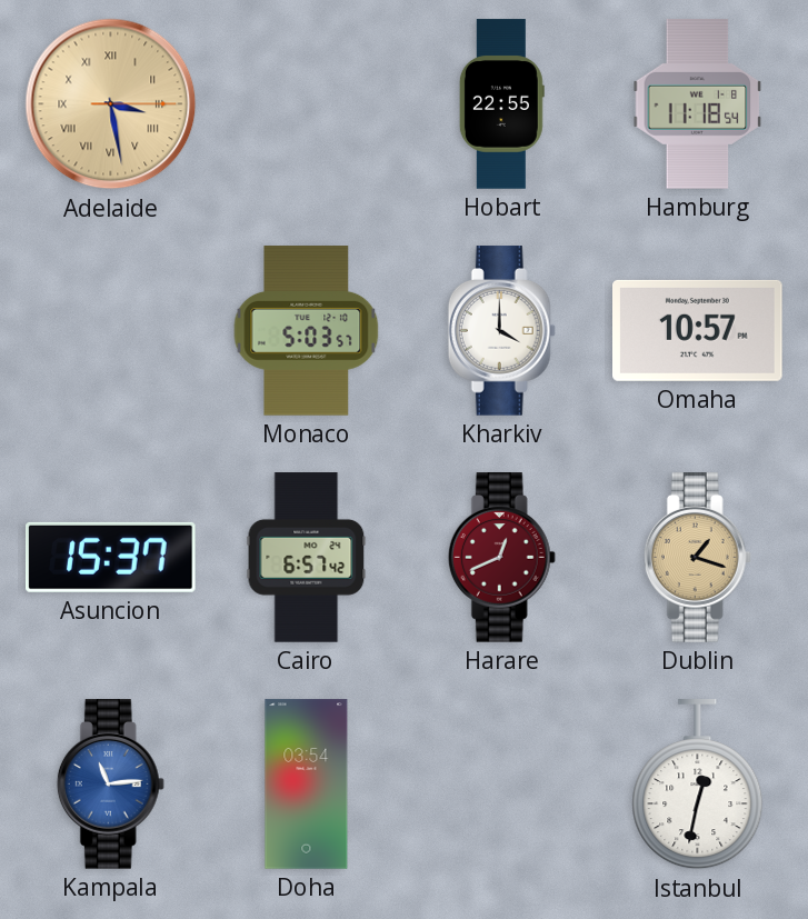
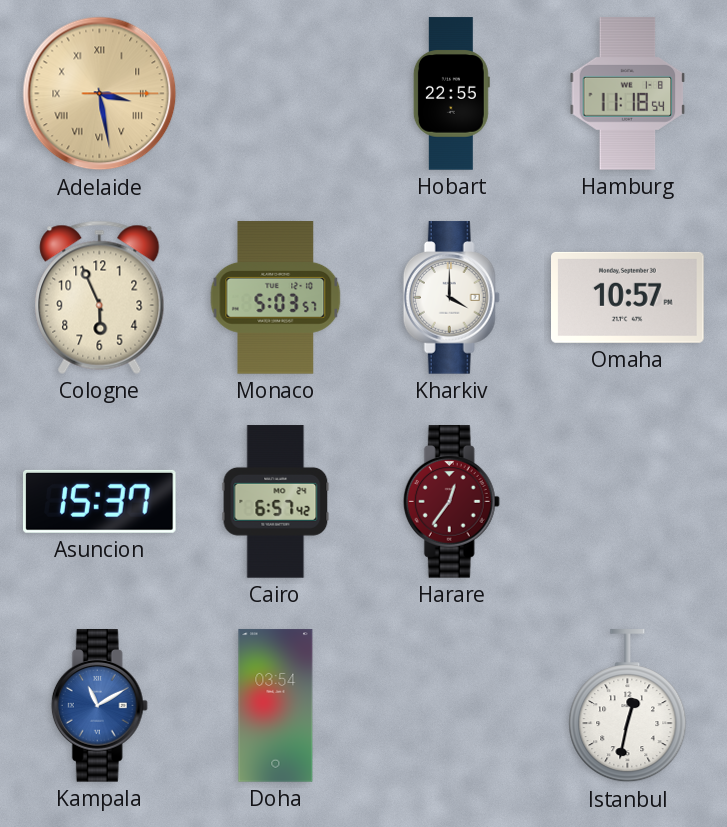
Cologne: none -> 5:56
Harare: 12:41 -> 12:36
Dublin: 1:18 -> none
Kampala: 11:14 -> 11:10
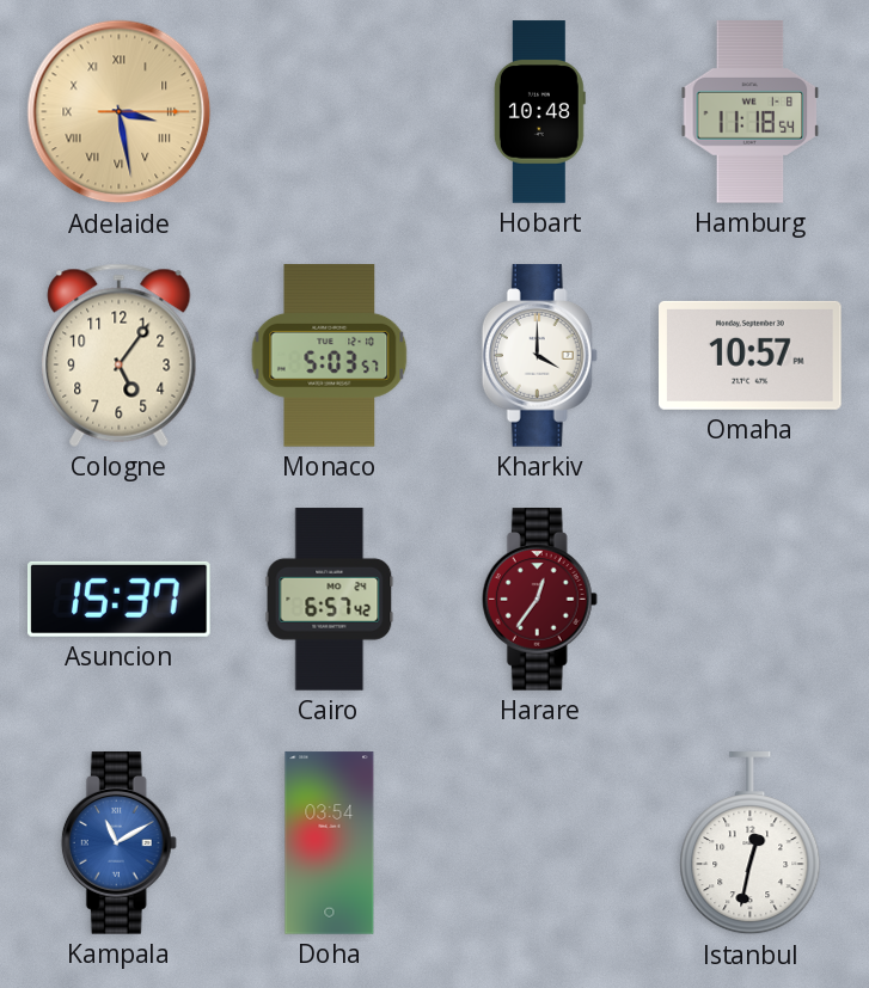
Hobart: 22:55 -> 10:48
Cologne: 5:56 -> 5:06
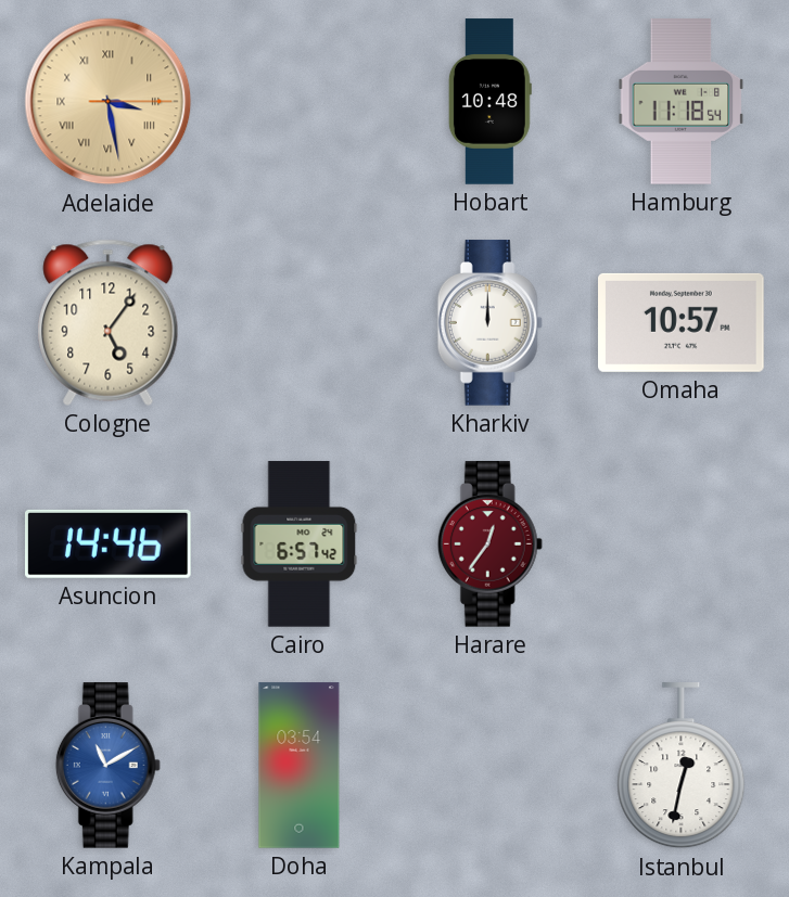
Monaco: 5:03 -> none
Kharkiv: 4:00 -> 12:00
Asuncion: 15:37 -> 14:46
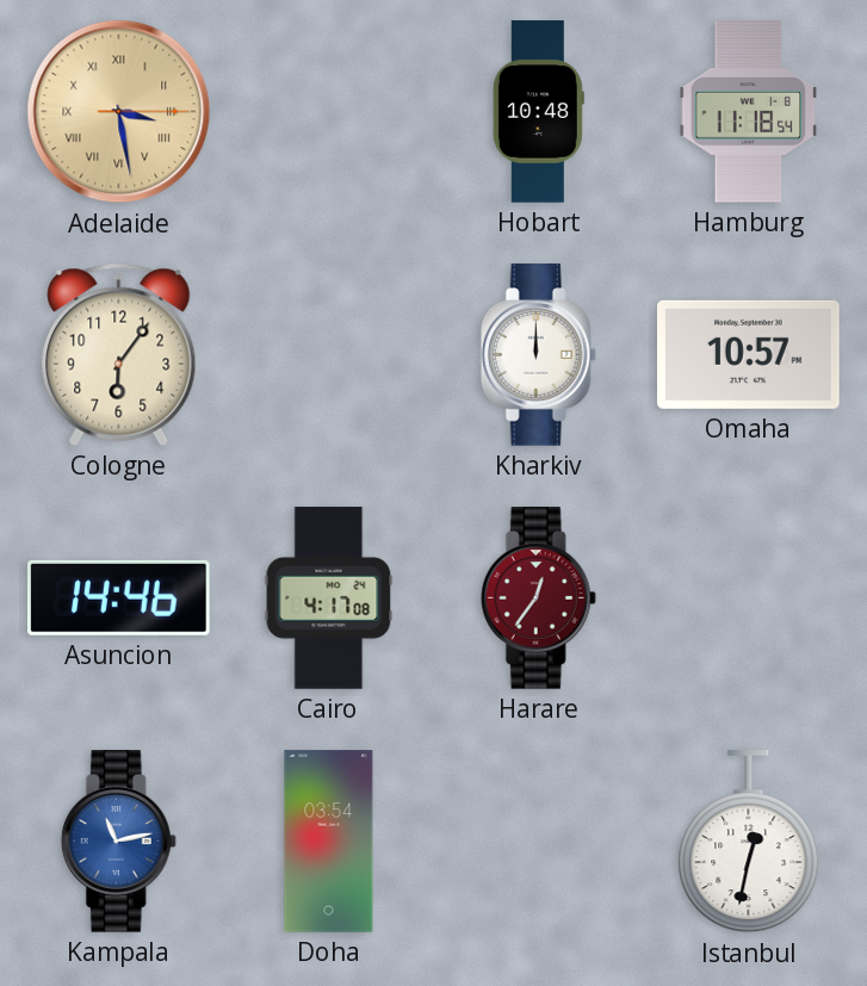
Cologne: 5:06 -> 6:06
Cairo: 6:57 -> 4:17
Kampala: 11:10 -> 11:13
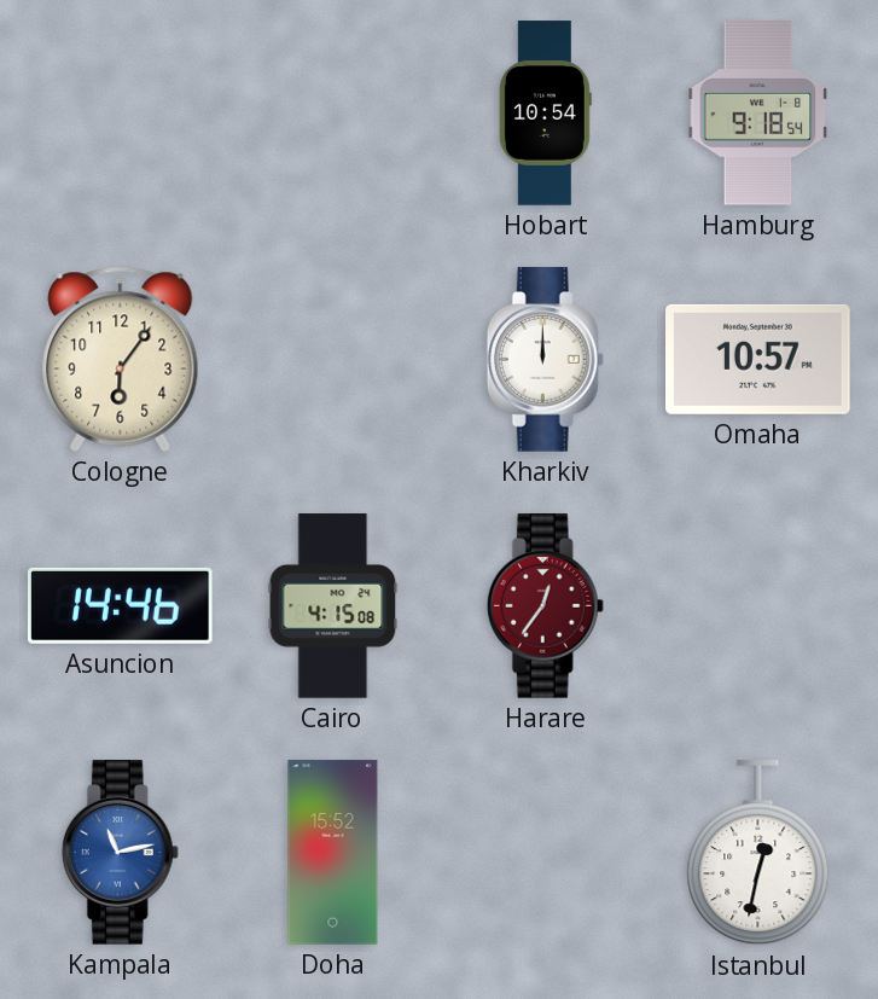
Adelaide: 3:28 -> none
Hobart: 10:48 -> 10:54
Hamburg: 11:18 -> 9:18
Cairo: 4:17 -> 4:15
Doha: 03:54 -> 15:52
